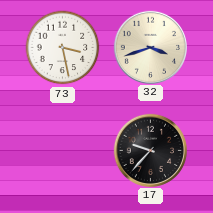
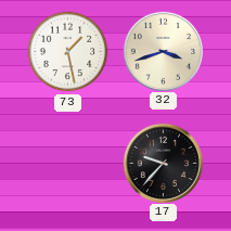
73: 3:28 -> 1:28
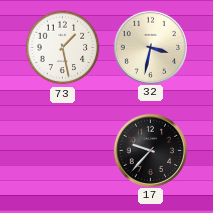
32: 3:42 -> 3:32
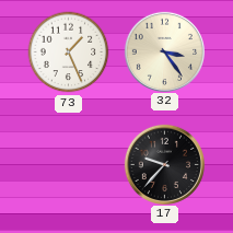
73: 1:28 -> 1:26
32: 3:32 -> 3:24
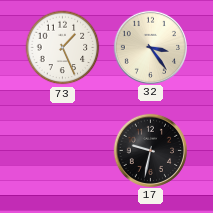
17: 9:37 -> 9:32
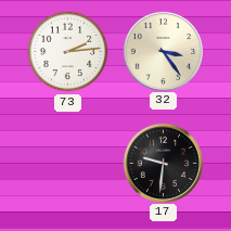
73: 1:26 -> 2:14
17: 9:32 -> 9:31
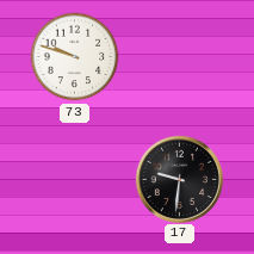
73: 2:14 -> 9:48
32: 3:24 -> none
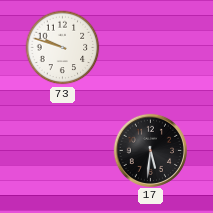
17: 9:31 -> 5:31
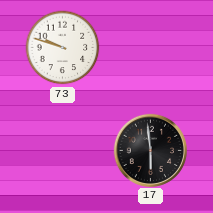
17: 5:31 -> 5:59
